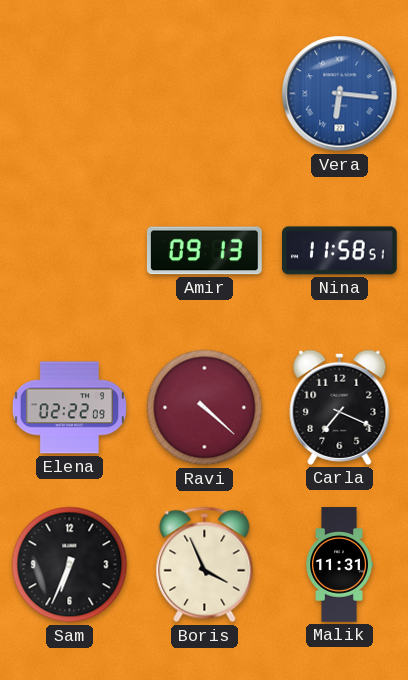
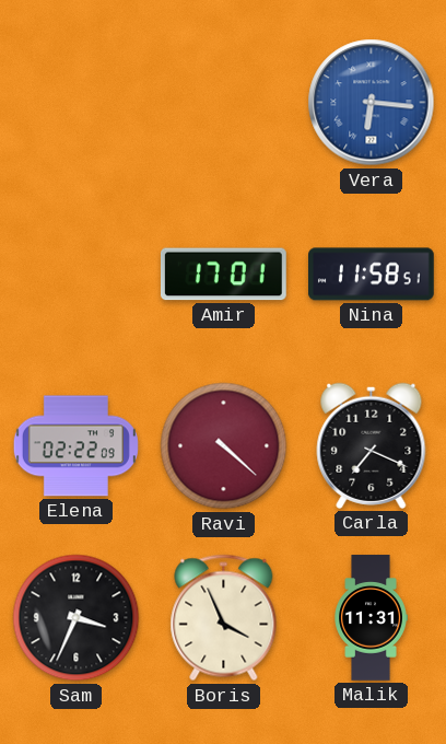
Amir: 09:13 -> 17:01
Sam: 6:34 -> 3:34
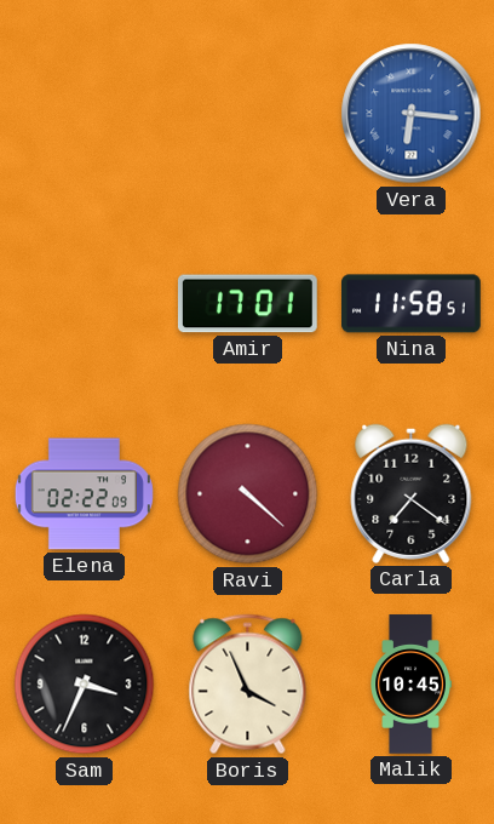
Carla: 7:19 -> 7:21
Malik: 11:31 -> 10:45
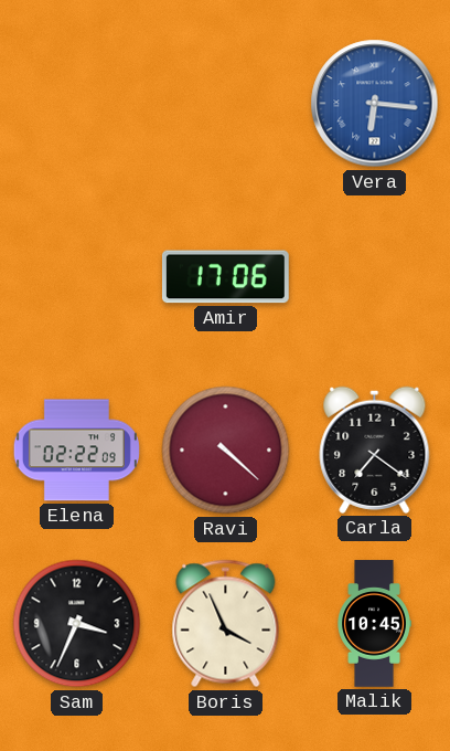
Amir: 17:01 -> 17:06
Nina: 11:58 -> none
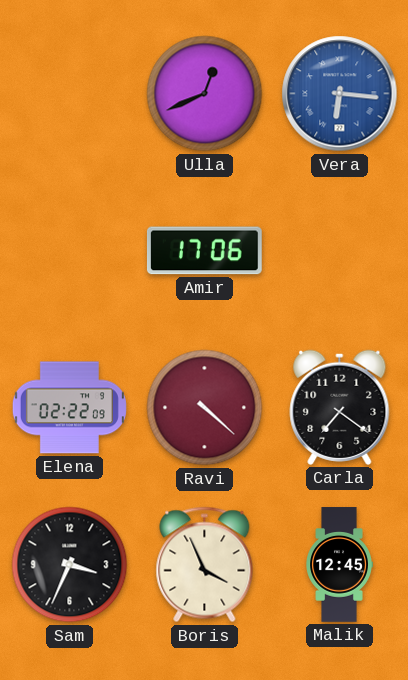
Ulla: none -> 12:41
Malik: 10:45 -> 12:45
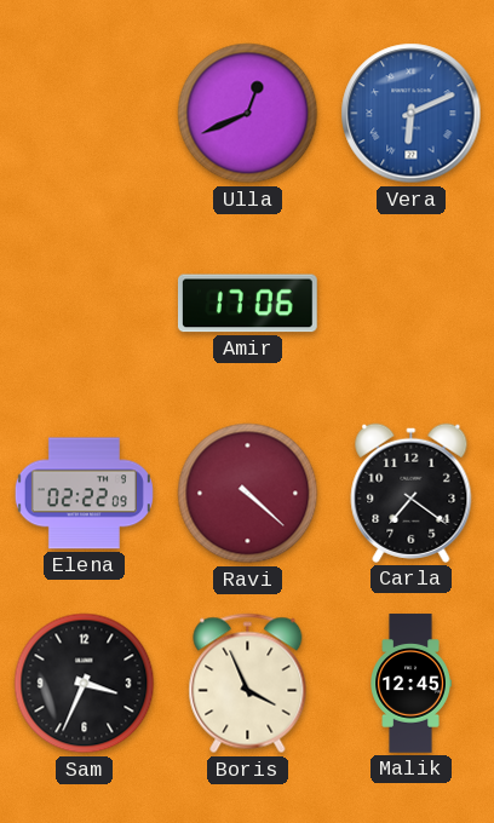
Vera: 6:16 -> 6:11
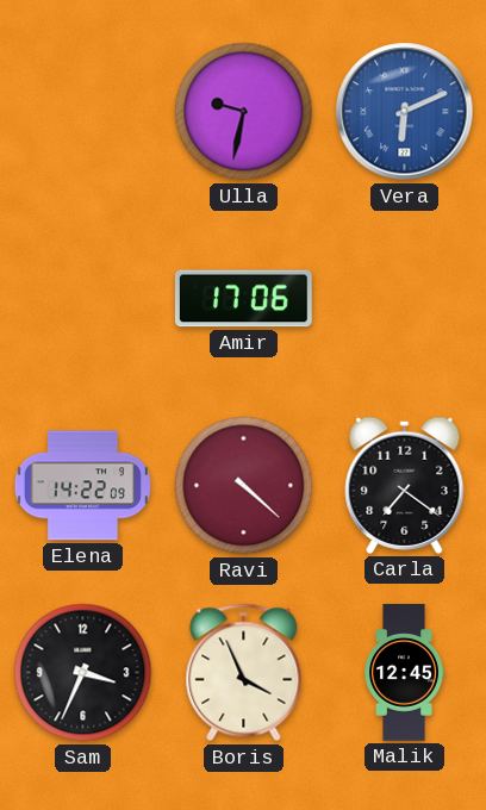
Ulla: 12:41 -> 9:32
Elena: 02:22 -> 14:22
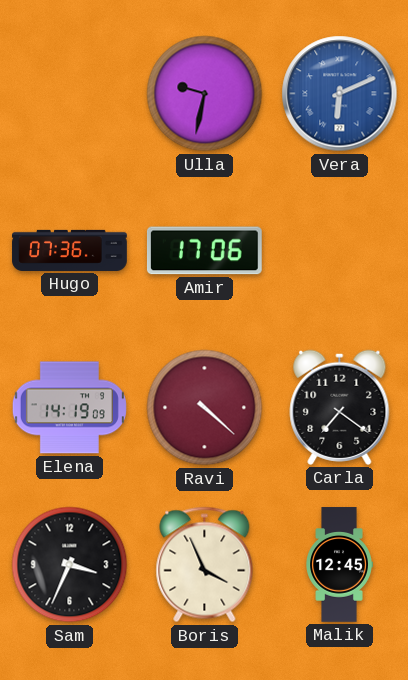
Hugo: none -> 07:36
Elena: 14:22 -> 14:19
